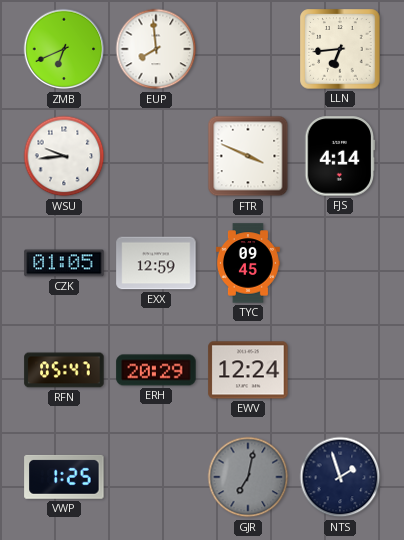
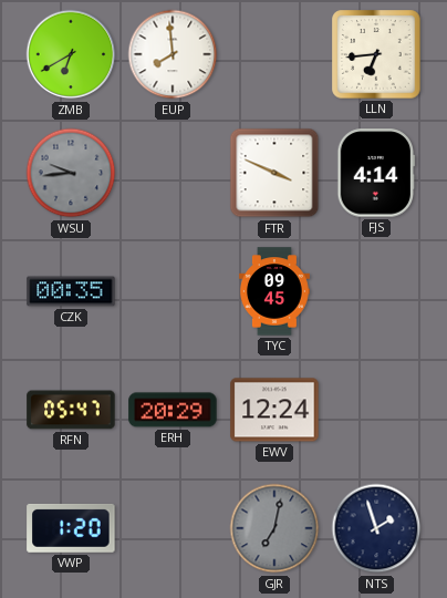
ZMB: 6:41 -> 6:40
WSU dial: white -> grey
CZK: 01:05 -> 00:35
EXX: 12:59 -> none
VWP: 1:25 -> 1:20
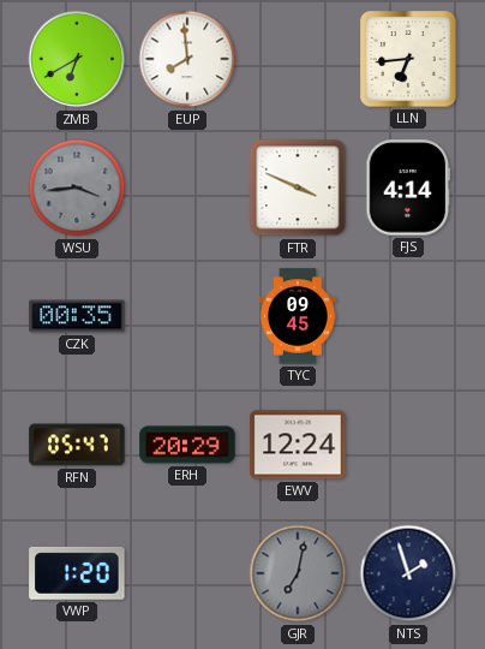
WSU: 9:44 -> 3:44
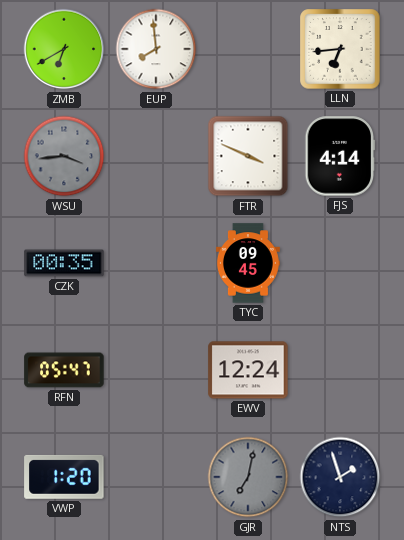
ERH: 20:29 -> none
